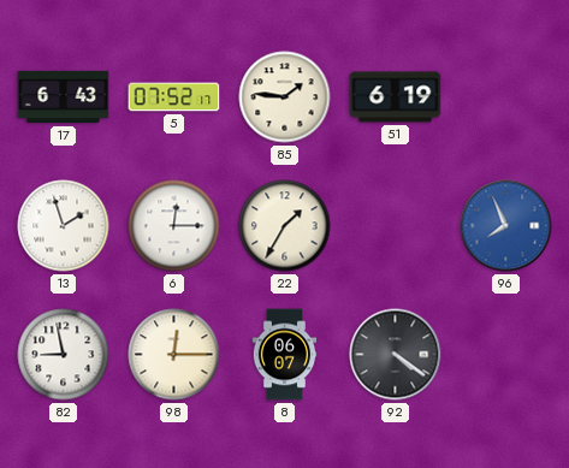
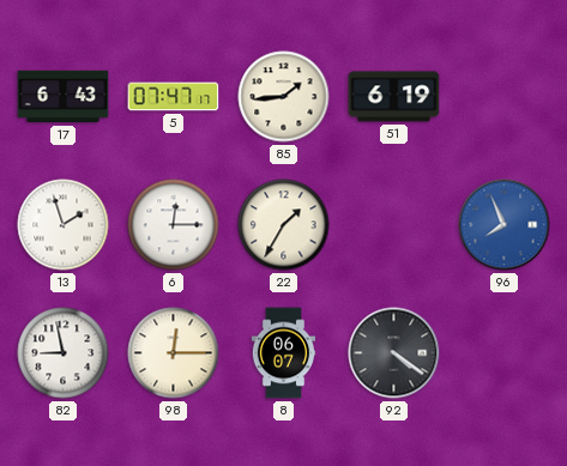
5: 07:52 -> 07:47
85: 1:46 -> 1:44
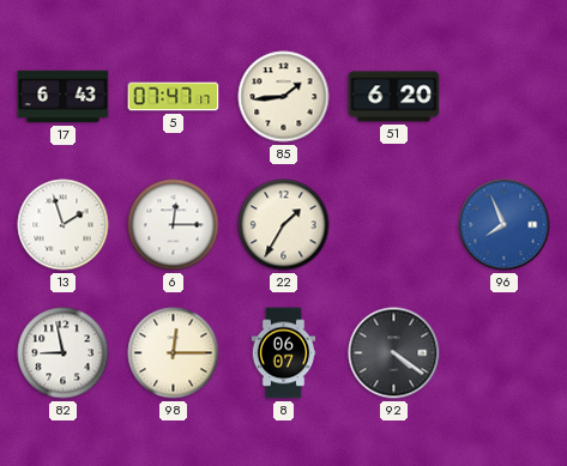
51: 6:19 -> 6:20
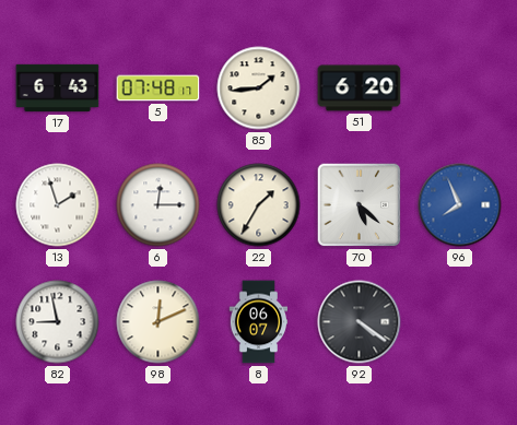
5: 07:47 -> 07:48
70: none -> 5:22
98: 12:15 -> 12:11
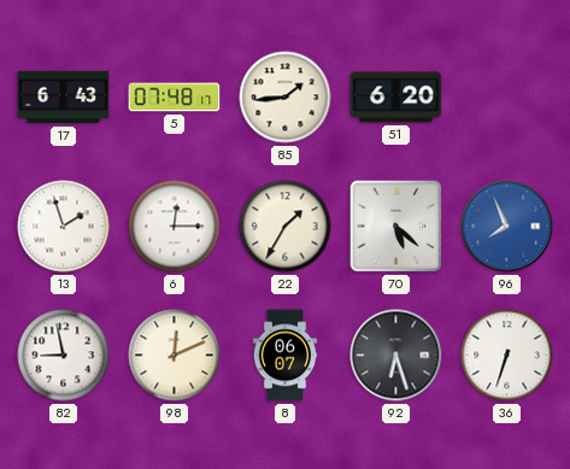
92: 4:21 -> 6:27
36: none -> 6:33
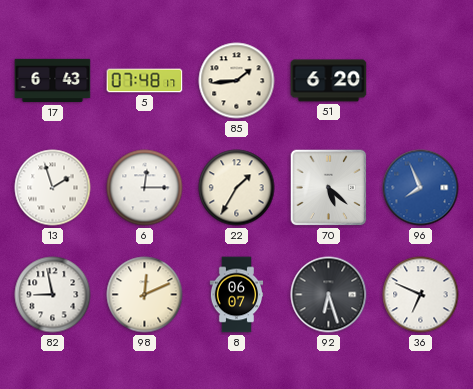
36: 6:33 -> 6:49
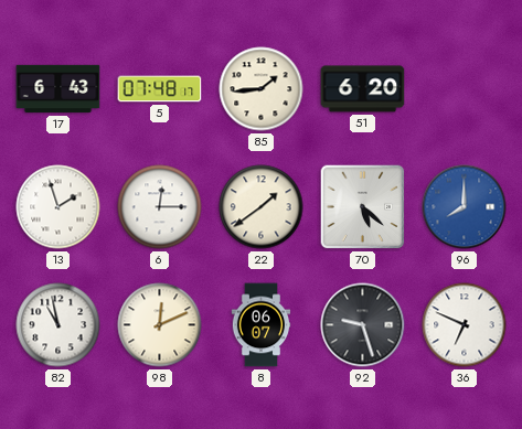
22: 1:35 -> 1:39
96: 7:56 -> 8:00
82: 8:58 -> 10:58
92: 6:27 -> 9:27
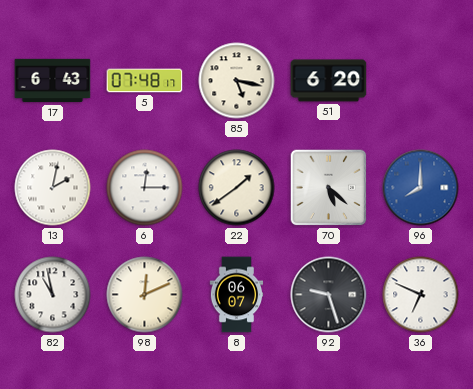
85: 1:44 -> 5:17
13: 1:57 -> 2:02
